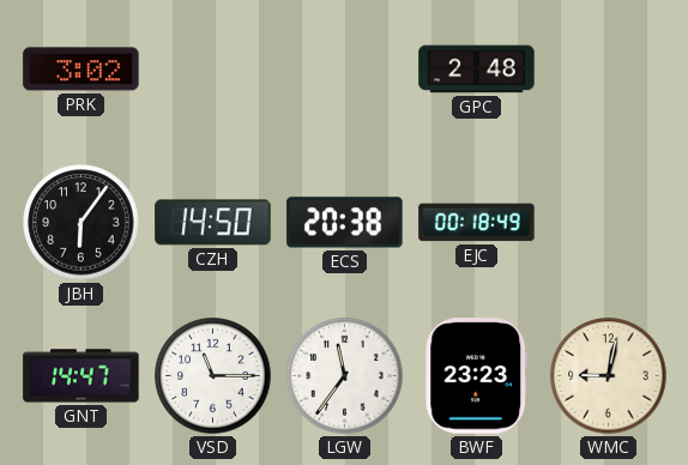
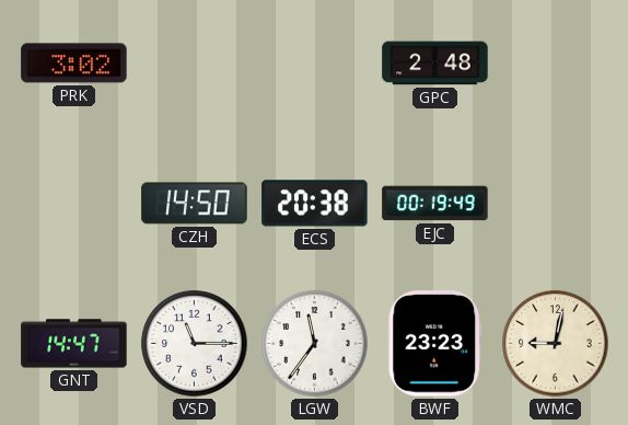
JBH: 6:06 -> none
EJC: 00:18 -> 00:19
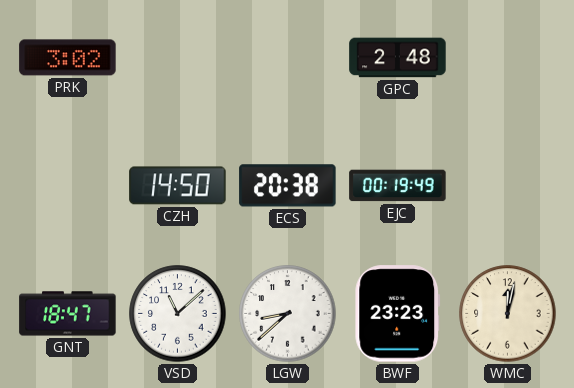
GNT: 14:47 -> 18:47
VSD: 11:15 -> 11:08
LGW: 11:36 -> 8:38
WMC: 9:02 -> 12:02
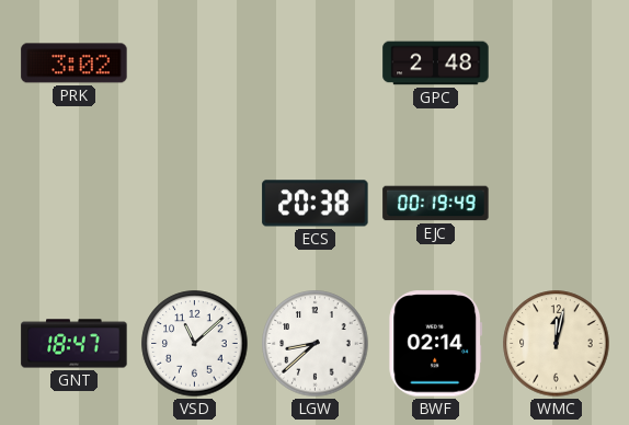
CZH: 14:50 -> none
BWF: 23:23 -> 02:14
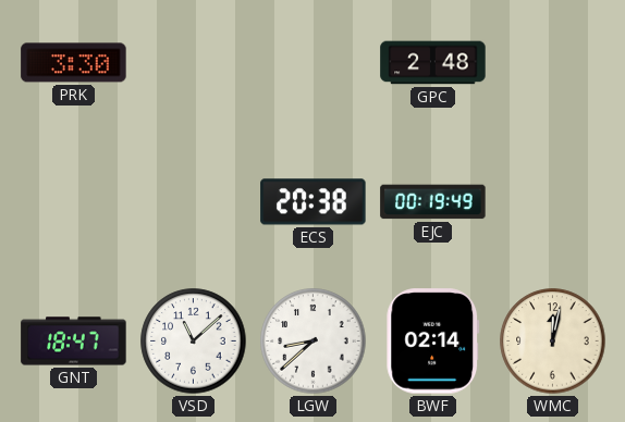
PRK: 3:02 -> 3:30
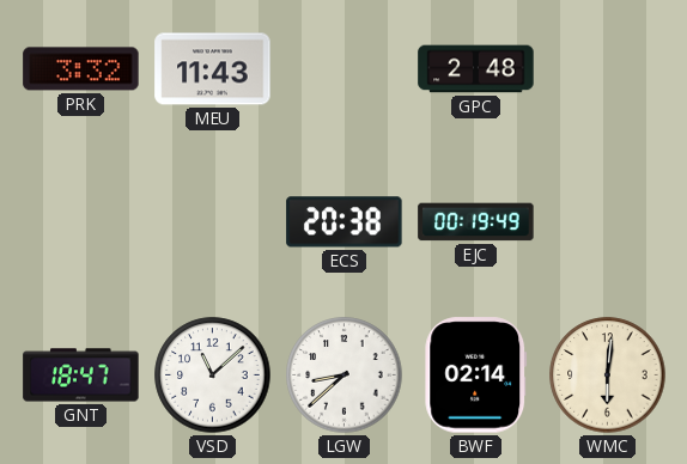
PRK: 3:30 -> 3:32
MEU: none -> 11:43
WMC: 12:02 -> 6:01
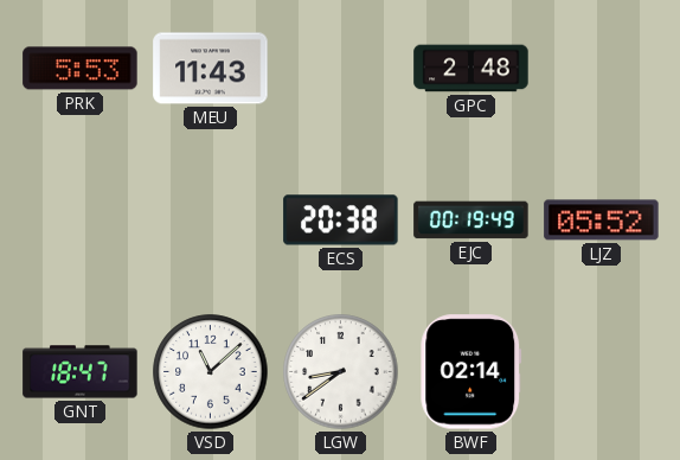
PRK: 3:32 -> 5:53
LJZ: none -> 05:52
LGW: 8:38 -> 8:39
WMC: 6:01 -> none
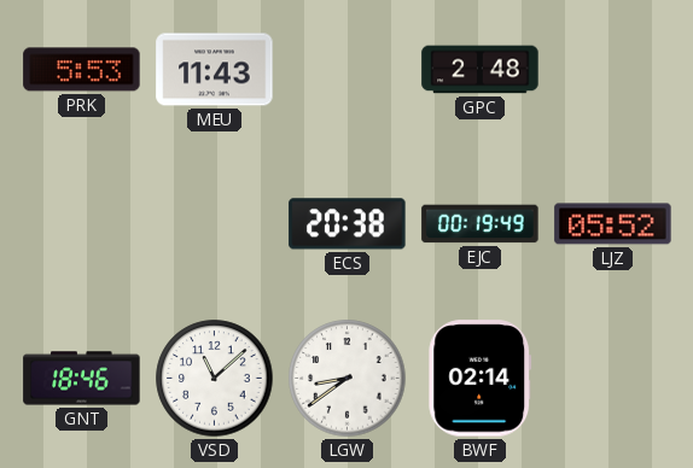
GNT: 18:47 -> 18:46
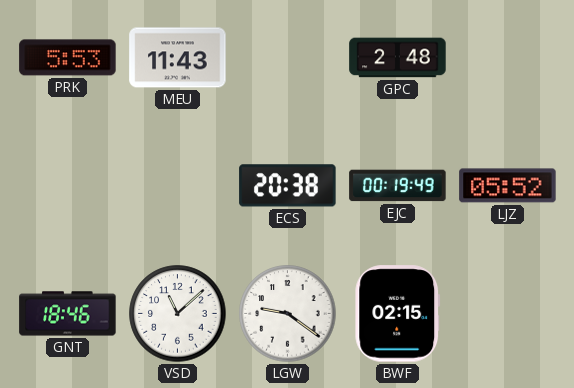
LGW: 8:39 -> 9:21
BWF: 02:14 -> 02:15
